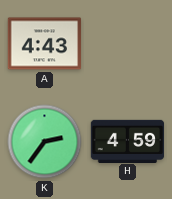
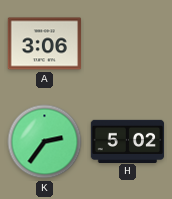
A: 4:43 -> 3:06
H: 4:59 -> 5:02
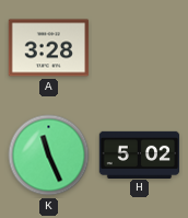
A: 3:06 -> 3:28
K: 2:36 -> 11:26
